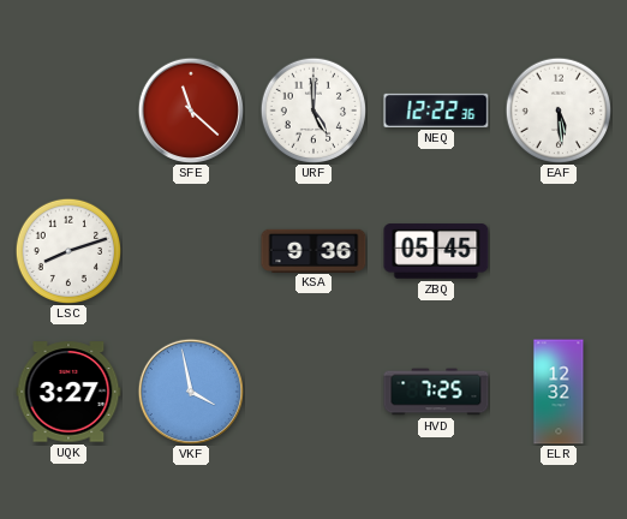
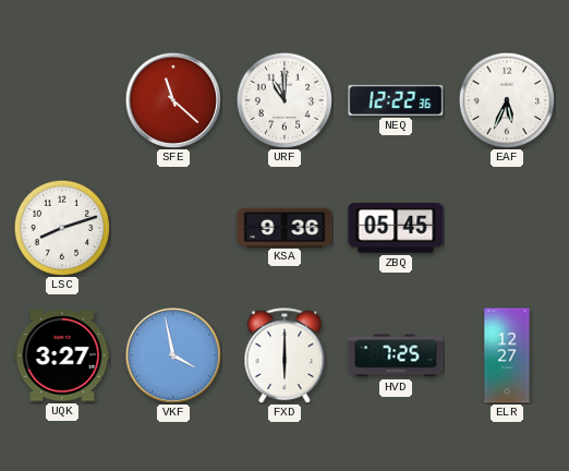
URF: 5:00 -> 11:00
EAF: 5:29 -> 5:34
FXD: none -> 6:00
ELR: 12:32 -> 12:27
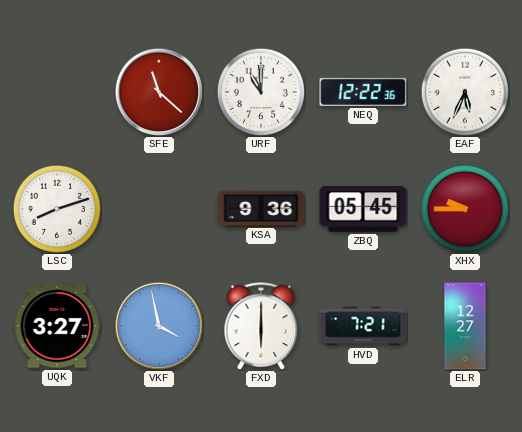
XHX: none -> 9:45
HVD: 7:25 -> 7:21
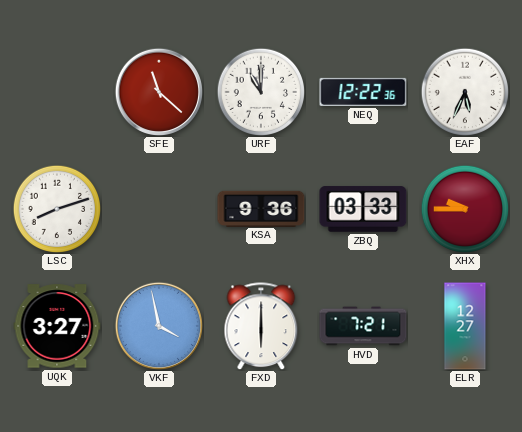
ZBQ: 05:45 -> 03:33
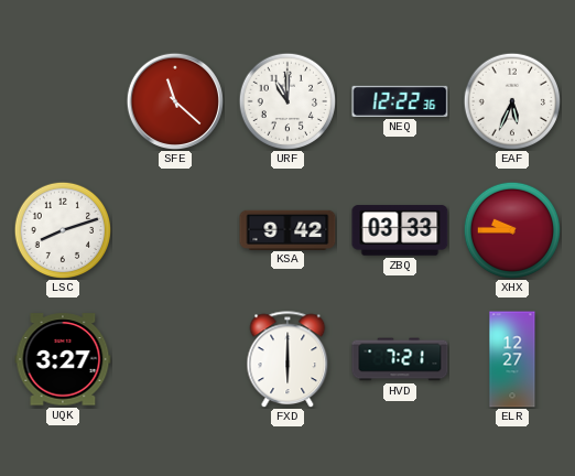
KSA: 9:36 -> 9:42
VKF: 3:58 -> none
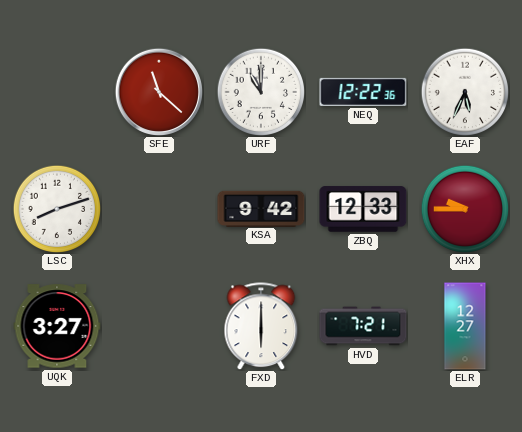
ZBQ: 03:33 -> 12:33
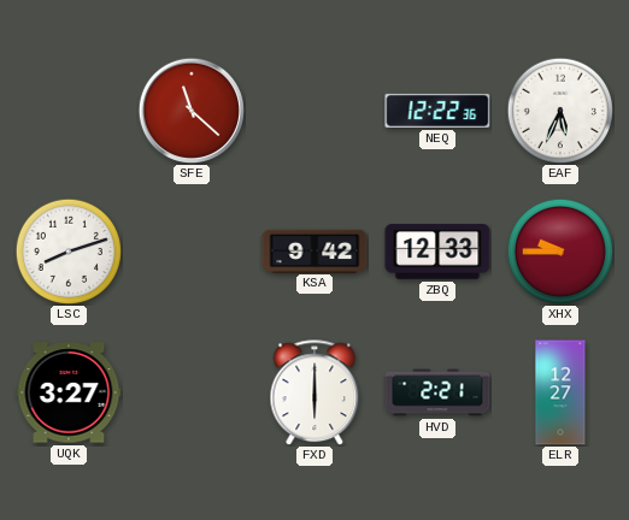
URF: 11:00 -> none
HVD: 7:21 -> 2:21
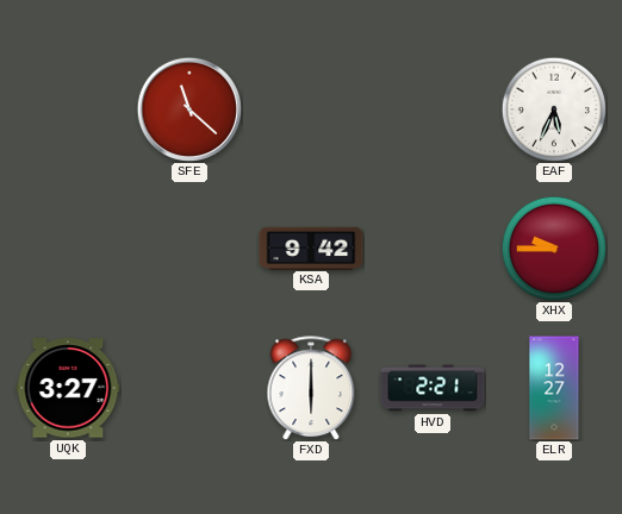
NEQ: 12:22 -> none
LSC: 8:12 -> none
ZBQ: 12:33 -> none
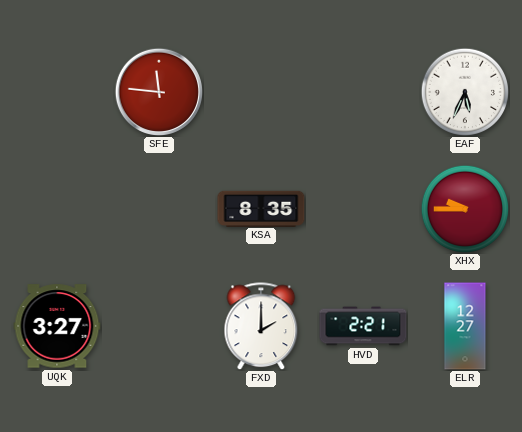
SFE: 11:22 -> 11:46
KSA: 9:42 -> 8:35
FXD: 6:00 -> 2:00
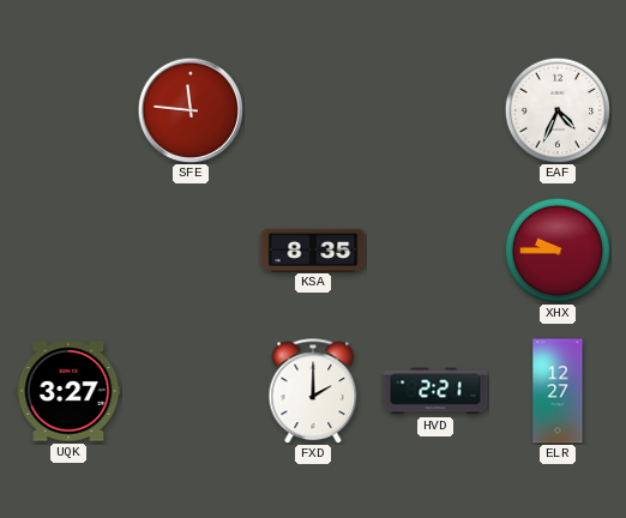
EAF: 5:34 -> 4:34
